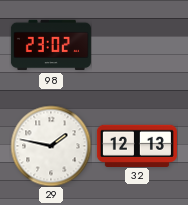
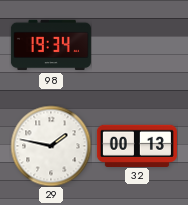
98: 23:02 -> 19:34
32: 12:13 -> 00:13
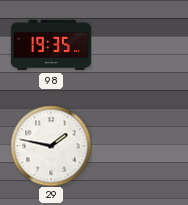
98: 19:34 -> 19:35
32: 00:13 -> none
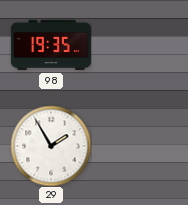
29: 1:47 -> 1:55
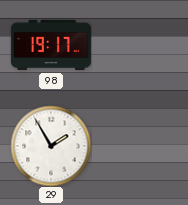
98: 19:35 -> 19:17
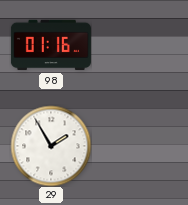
98: 19:17 -> 01:16
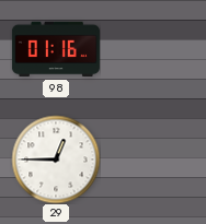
29: 1:55 -> 12:45
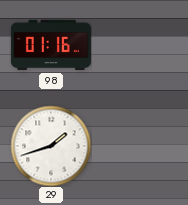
29: 12:45 -> 1:42
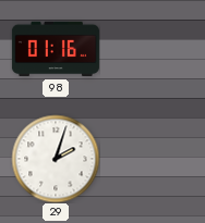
29: 1:42 -> 2:03
